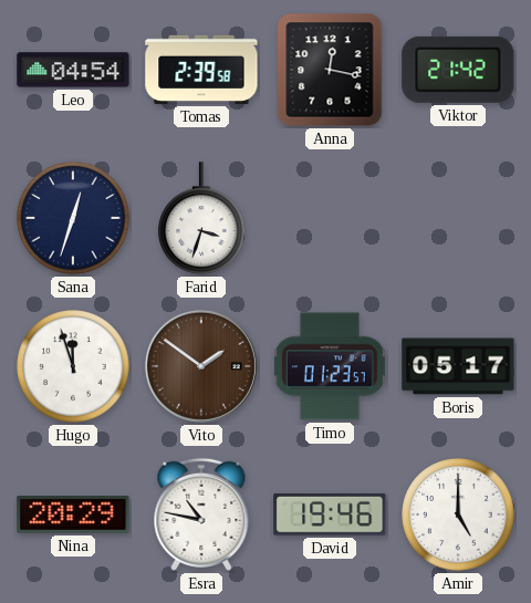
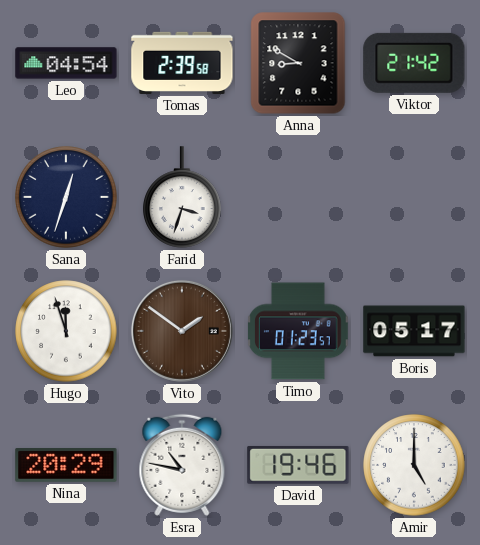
Anna: 12:17 -> 8:50
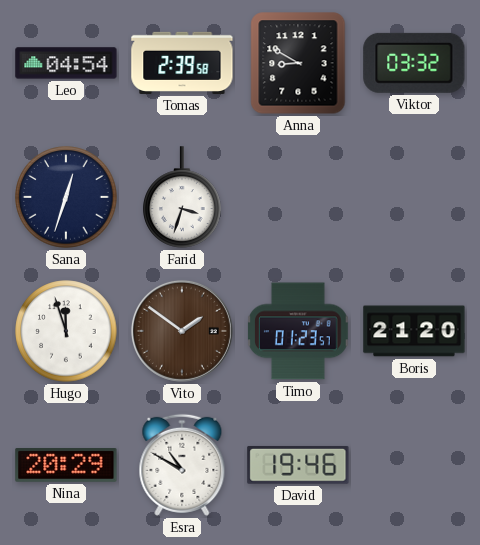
Viktor: 21:42 -> 03:32
Boris: 05:17 -> 21:20
Esra: 10:47 -> 10:50
Amir: 5:00 -> none
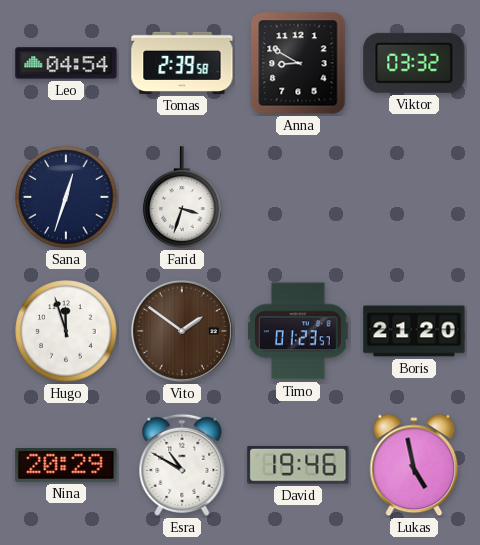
Lukas: none -> 4:58
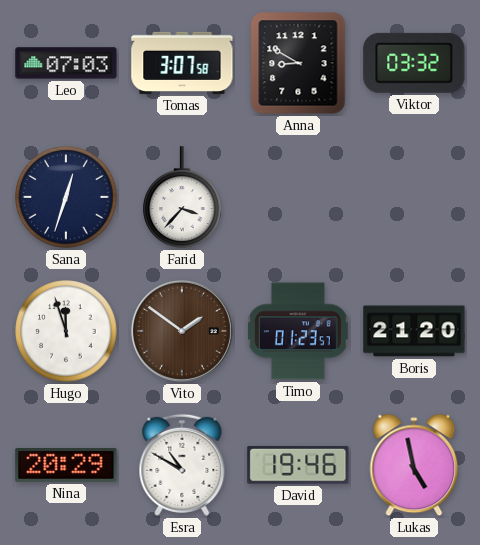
Leo: 04:54 -> 07:03
Tomas: 2:39 -> 3:07
Farid: 3:33 -> 3:37
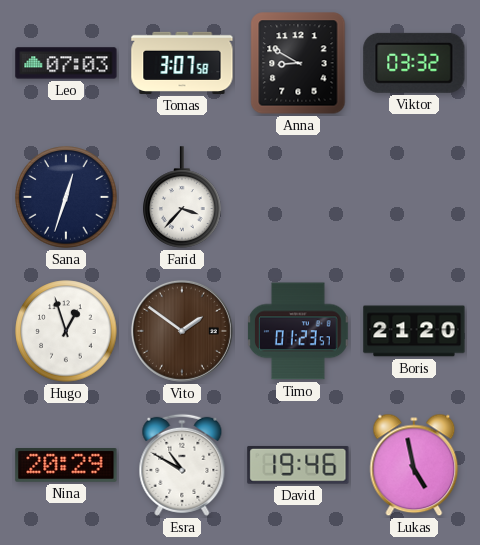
Hugo: 11:57 -> 12:57
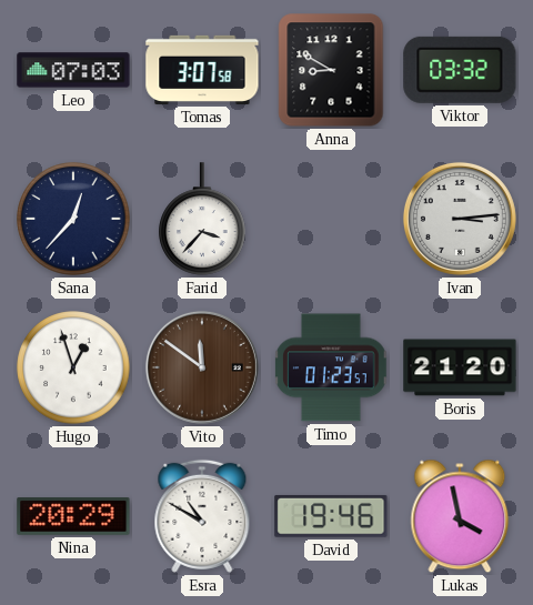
Sana: 12:33 -> 12:37
Ivan: none -> 3:14
Vito: 1:51 -> 11:51
Lukas: 4:58 -> 3:58
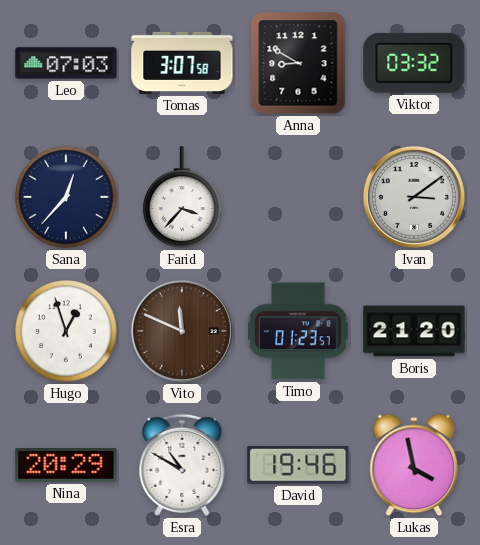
Ivan: 3:14 -> 3:09
Vito: 11:51 -> 11:49
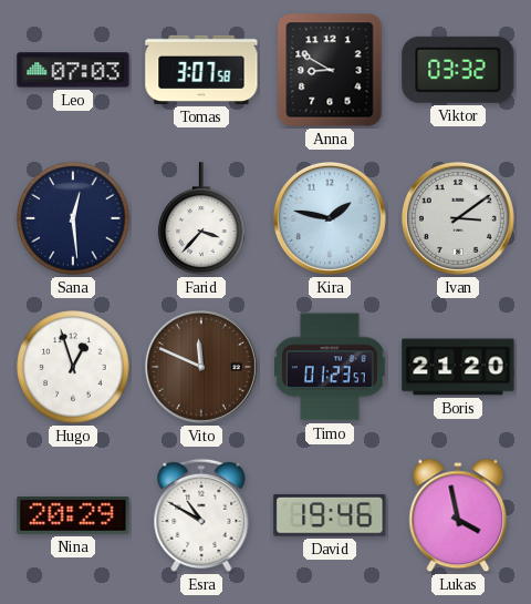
Sana: 12:37 -> 12:29
Kira: none -> 1:47
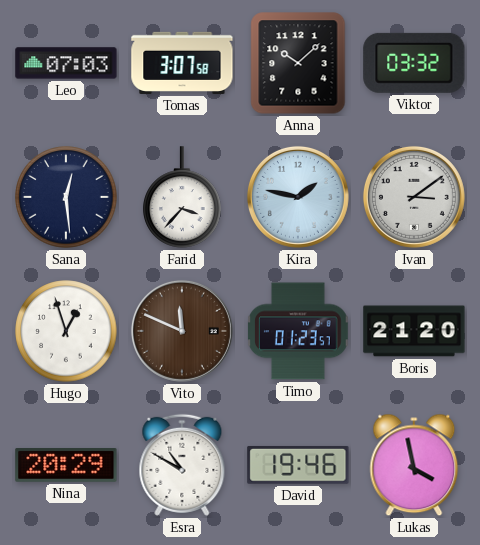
Anna: 8:50 -> 10:08
